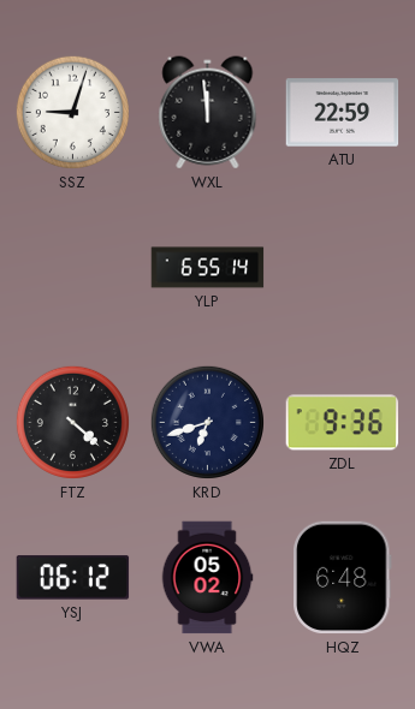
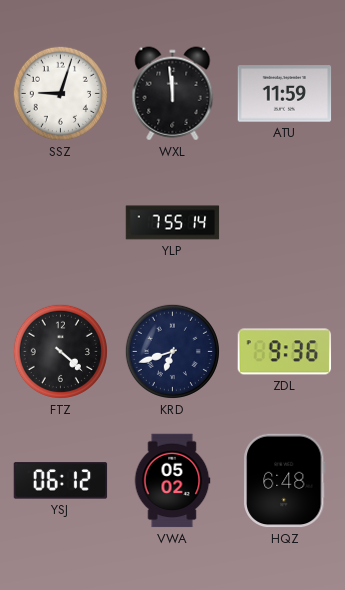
ATU: 22:59 -> 11:59
YLP: 6:55 -> 7:55
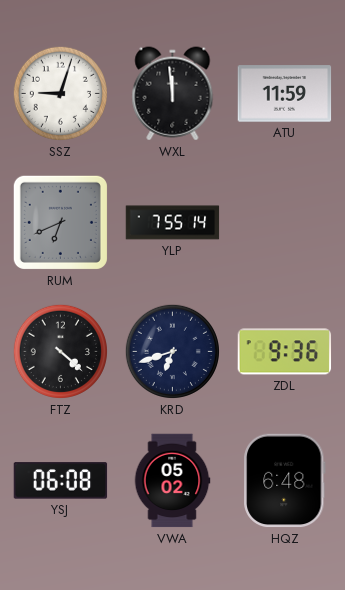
RUM: none -> 6:41
YSJ: 06:12 -> 06:08
